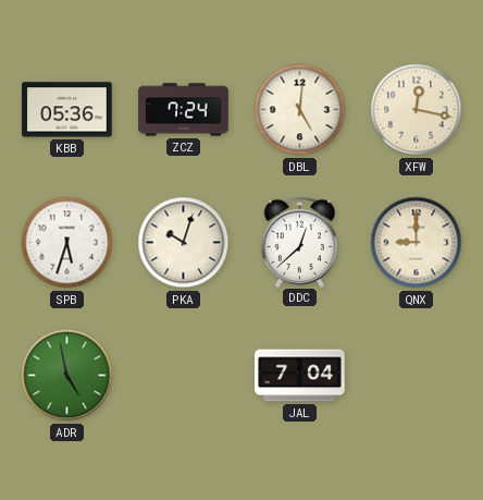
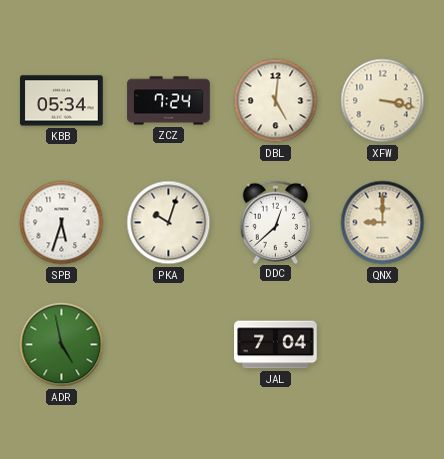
KBB: 05:36 -> 05:34
XFW: 12:17 -> 3:17
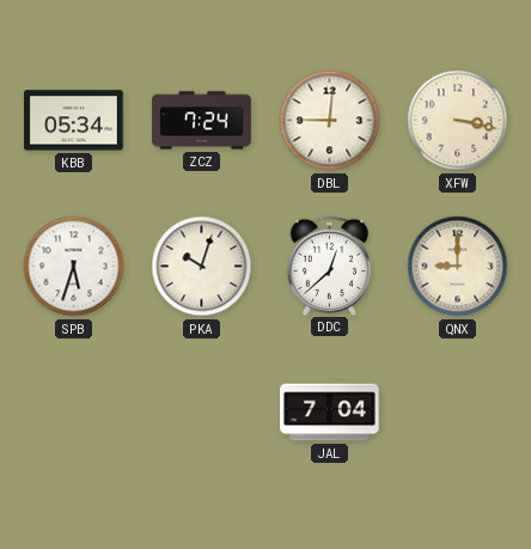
DBL: 5:01 -> 9:01
ADR: 4:58 -> none
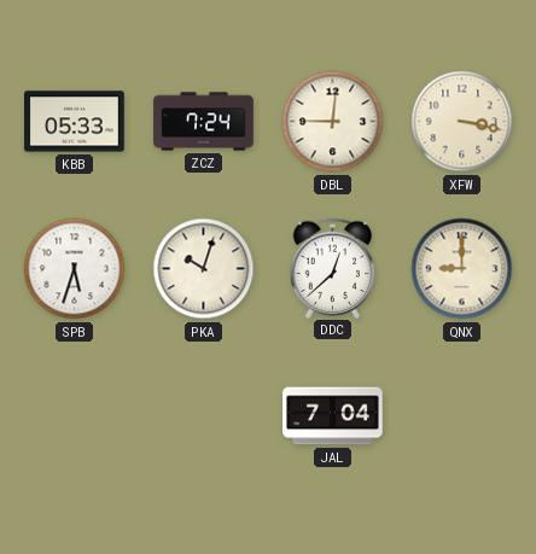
KBB: 05:34 -> 05:33
